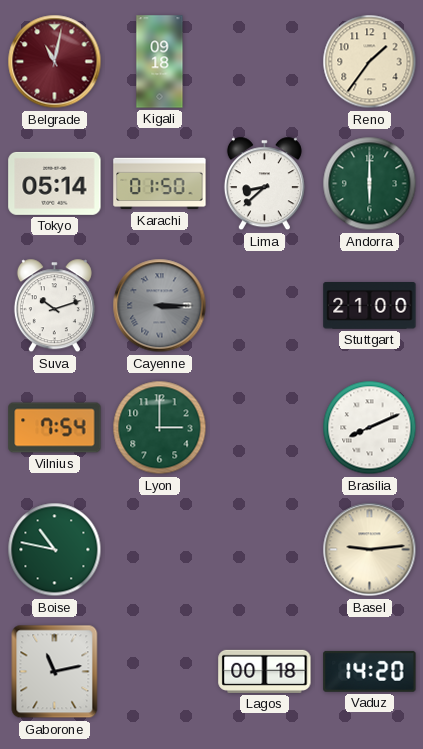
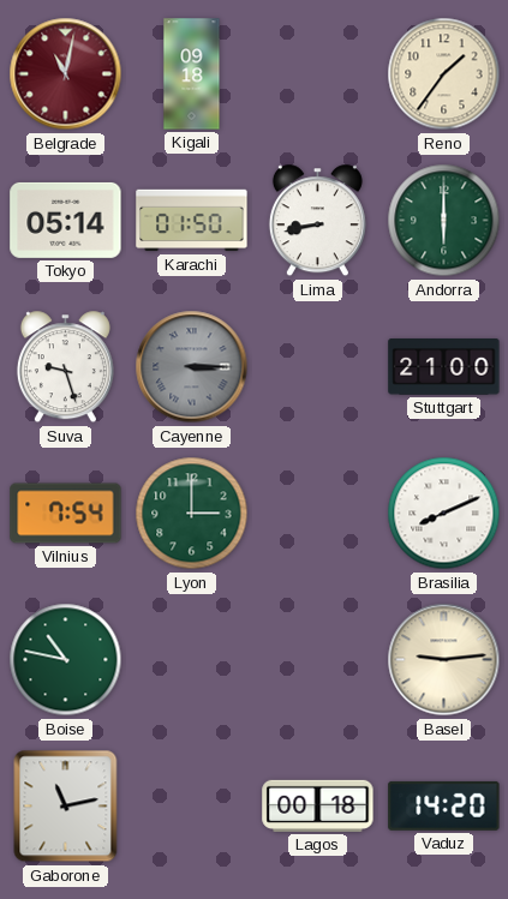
Lima: 8:38 -> 8:43
Suva: 10:12 -> 9:27
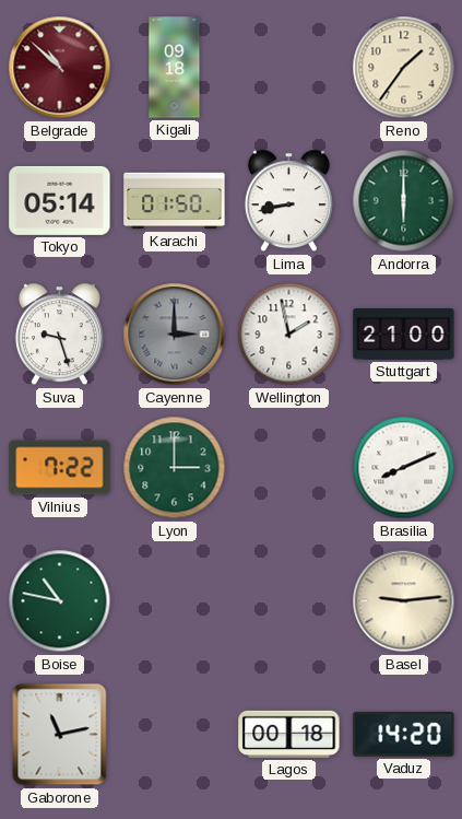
Belgrade: 11:02 -> 10:52
Cayenne: 3:15 -> 3:00
Wellington: none -> 1:58
Vilnius: 7:54 -> 7:22
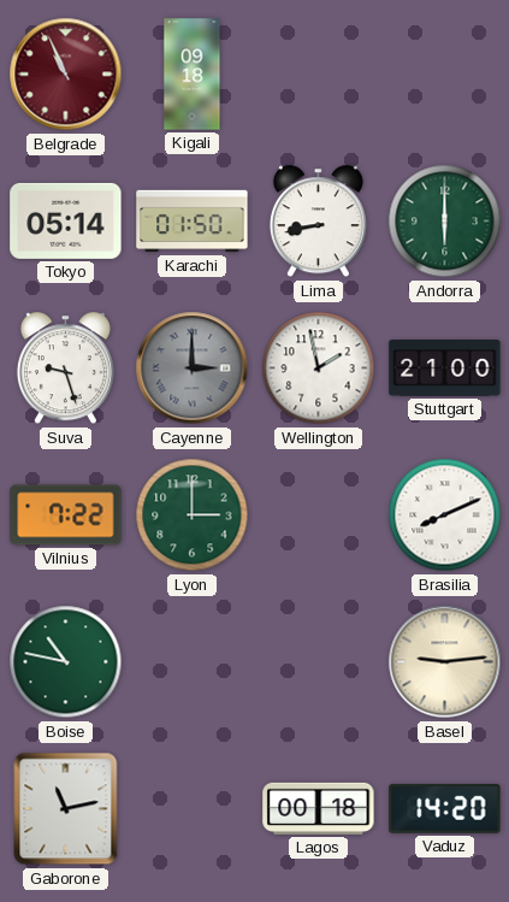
Belgrade: 10:52 -> 10:56
Reno: 1:36 -> none
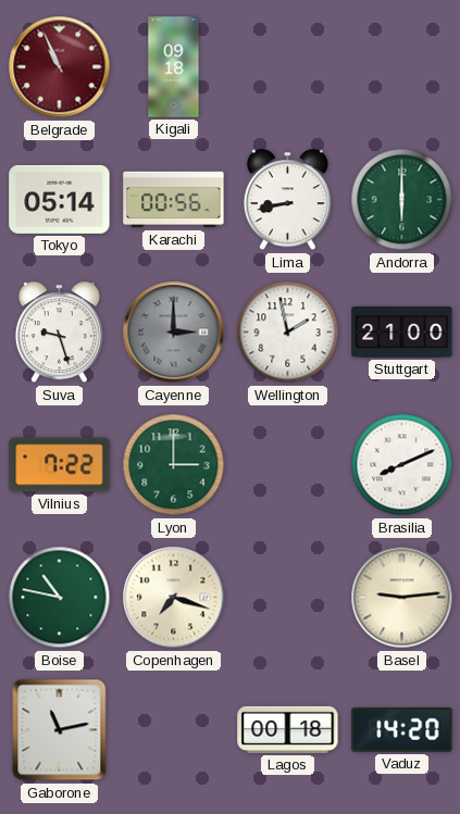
Karachi: 01:50 -> 00:56
Copenhagen: none -> 7:18
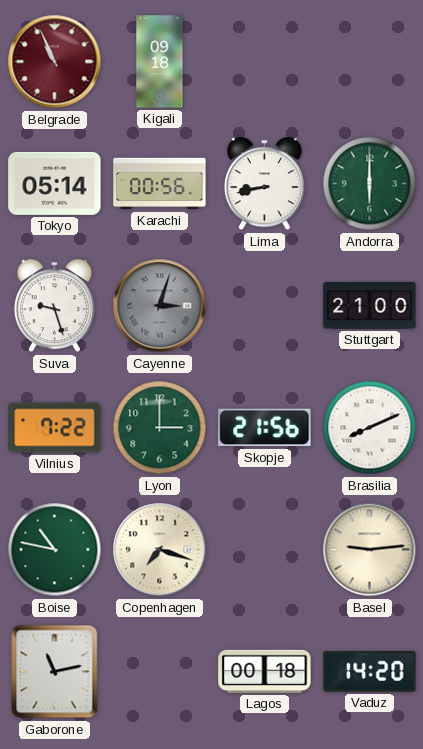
Cayenne: 3:00 -> 3:03
Wellington: 1:58 -> none
Skopje: none -> 21:56
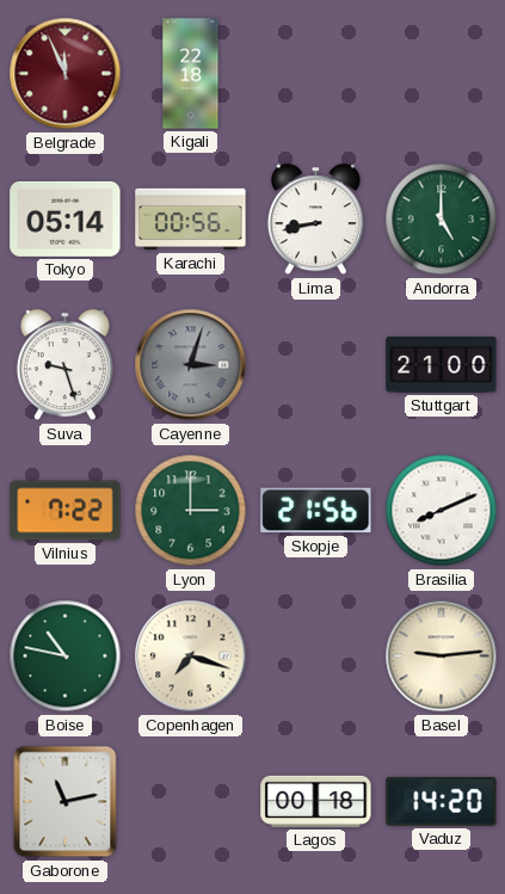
Belgrade: 10:56 -> 11:56
Kigali: 09:18 -> 22:18
Andorra: 6:00 -> 5:00
